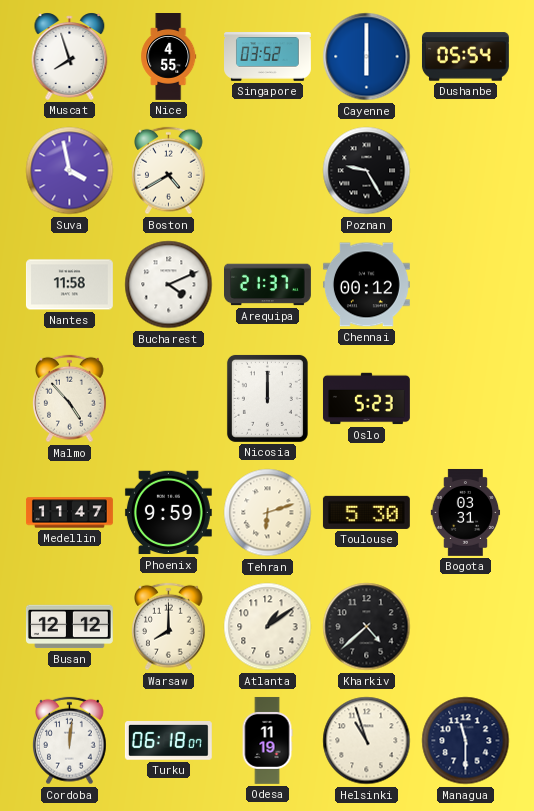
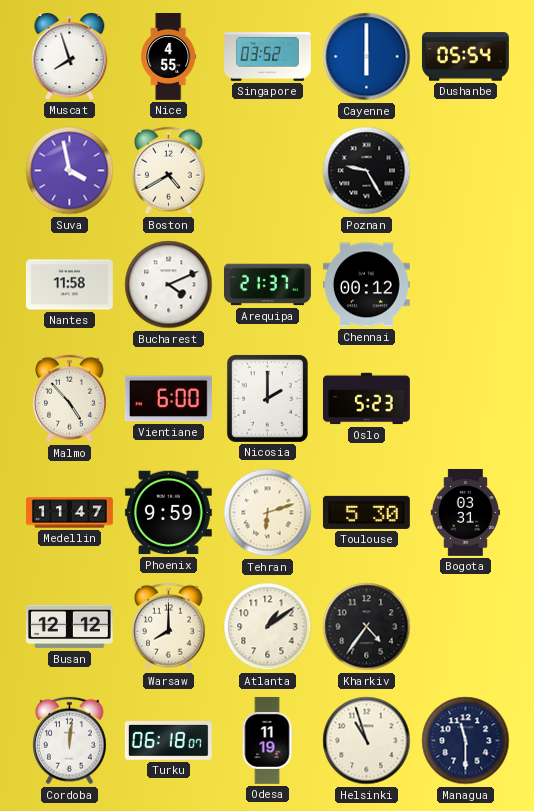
Vientiane: none -> 6:00
Nicosia: 12:00 -> 2:00
Kharkiv: 4:38 -> 4:36
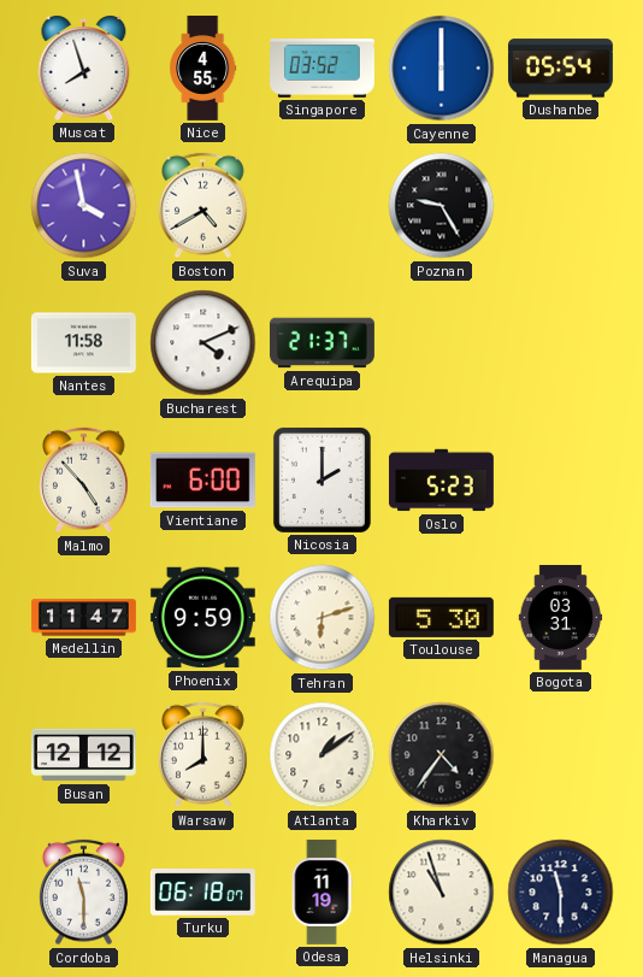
Chennai: 00:12 -> none
Cordoba: 12:01 -> 11:30
